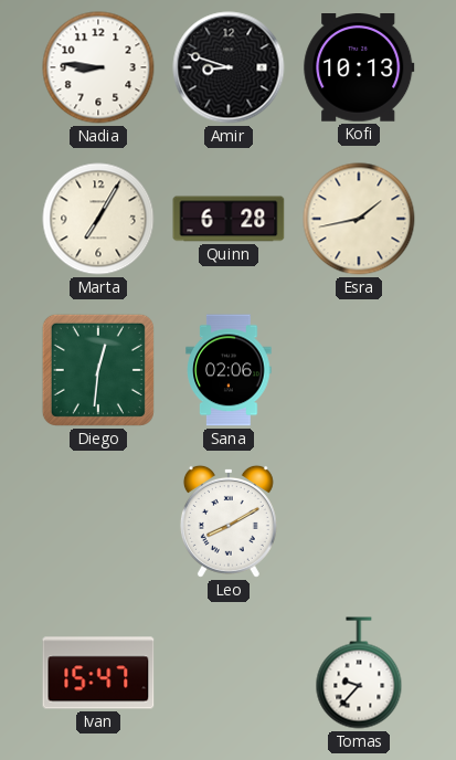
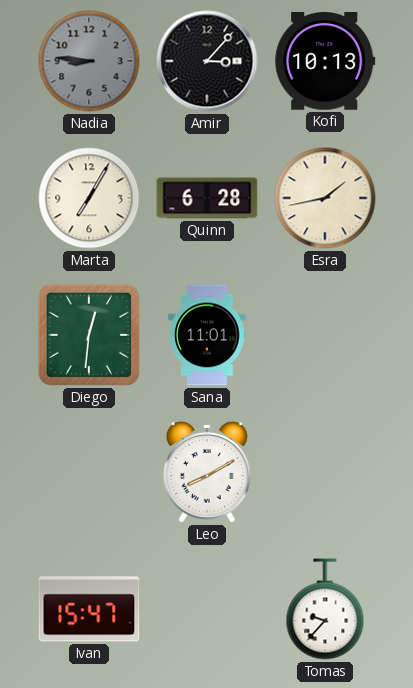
Nadia dial: white -> grey
Amir: 8:48 -> 3:07
Sana: 02:06 -> 11:01
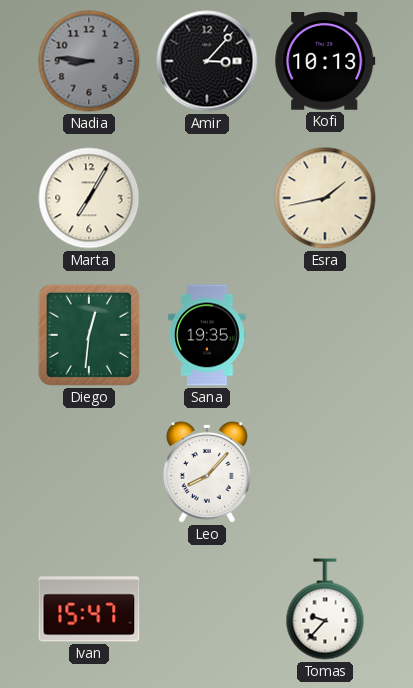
Quinn: 6:28 -> none
Sana: 11:01 -> 19:35
Leo: 8:10 -> 8:07
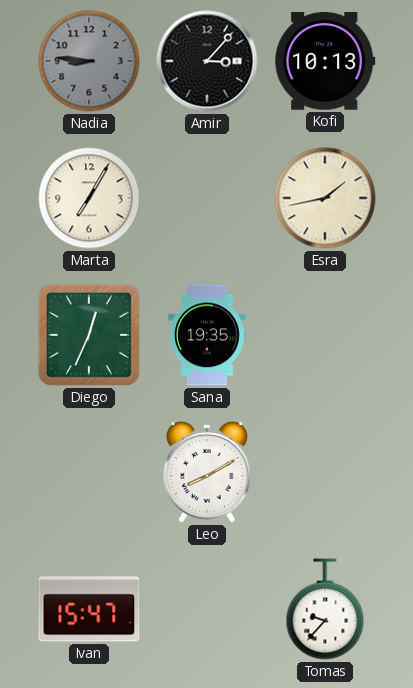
Diego: 12:31 -> 12:34
Leo: 8:07 -> 8:10
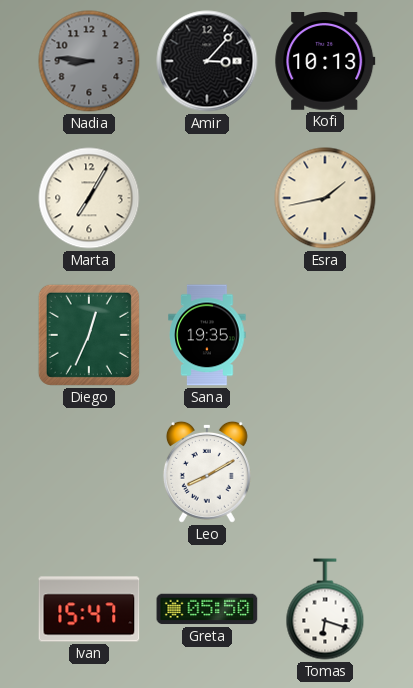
Greta: none -> 05:50
Tomas: 9:37 -> 6:18
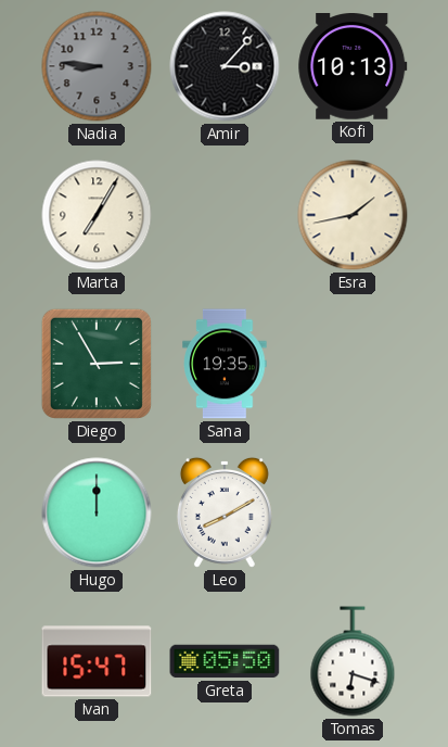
Diego: 12:34 -> 2:55
Hugo: none -> 12:00
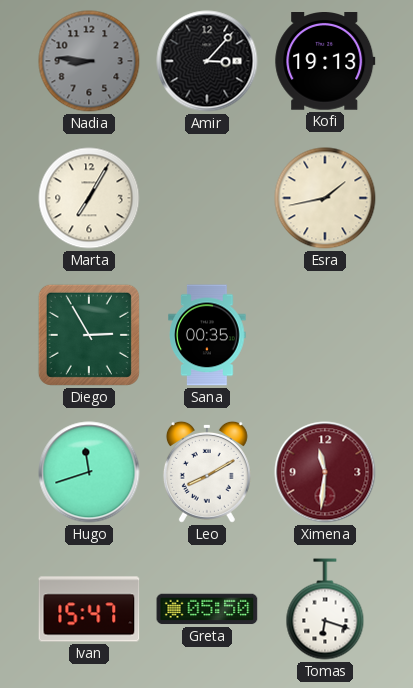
Kofi: 10:13 -> 19:13
Sana: 19:35 -> 00:35
Hugo: 12:00 -> 11:42
Ximena: none -> 11:31
